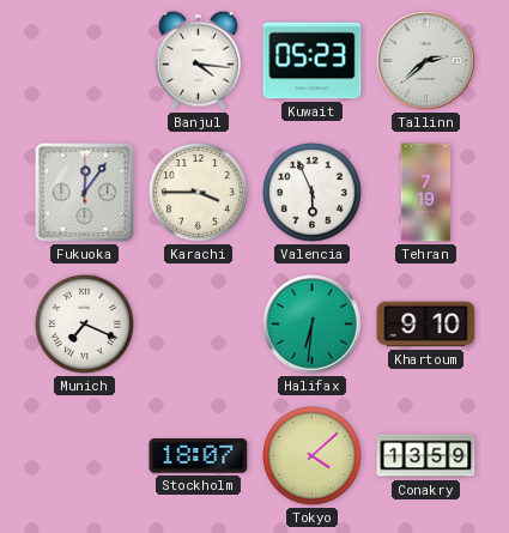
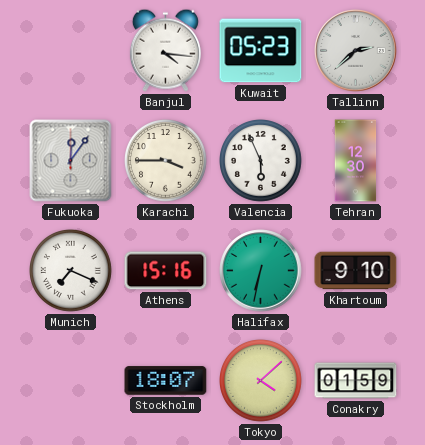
Tehran: 7:19 -> 12:30
Athens: none -> 15:16
Halifax: 6:31 -> 6:32
Conakry: 13:59 -> 01:59
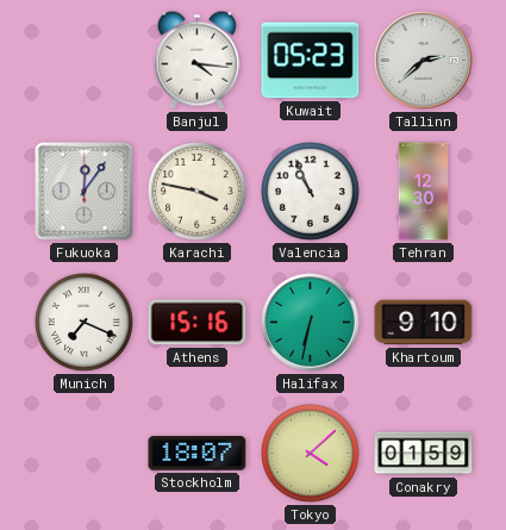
Karachi: 3:45 -> 3:47
Valencia: 5:56 -> 10:56
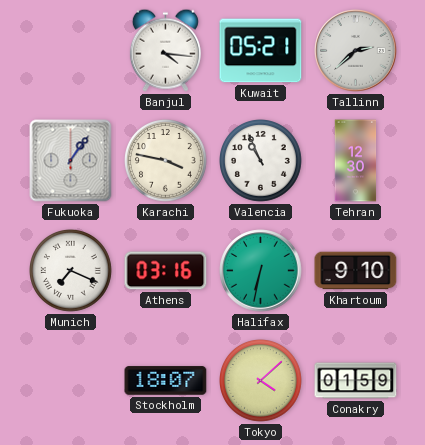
Kuwait: 05:23 -> 05:21
Fukuoka: 12:06 -> 1:06
Athens: 15:16 -> 03:16
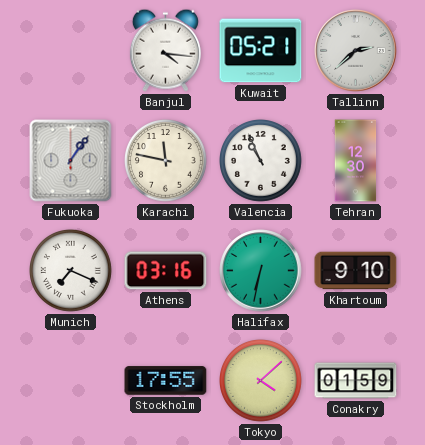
Karachi: 3:47 -> 11:47
Stockholm: 18:07 -> 17:55
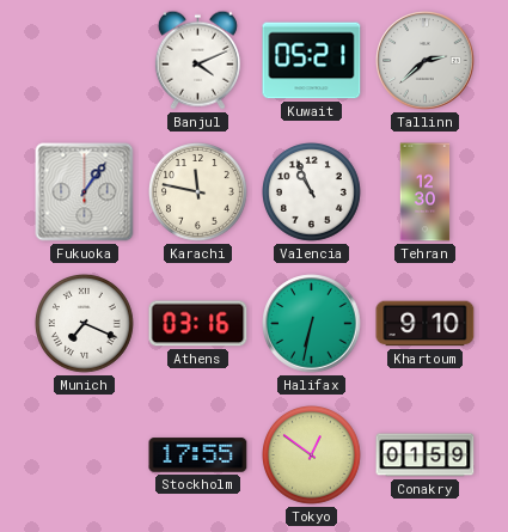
Banjul: 4:16 -> 4:11
Tokyo: 4:08 -> 12:51
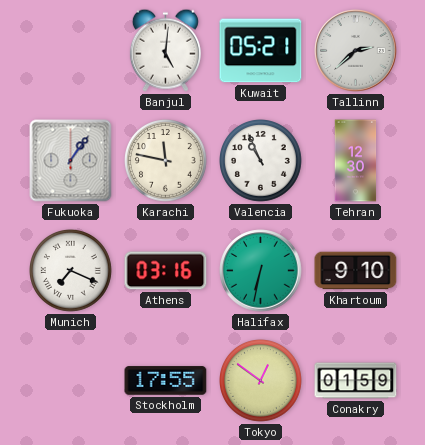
Banjul: 4:11 -> 5:01
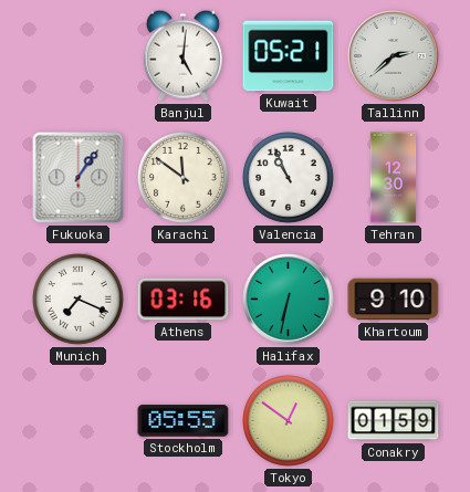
Karachi: 11:47 -> 11:51
Stockholm: 17:55 -> 05:55
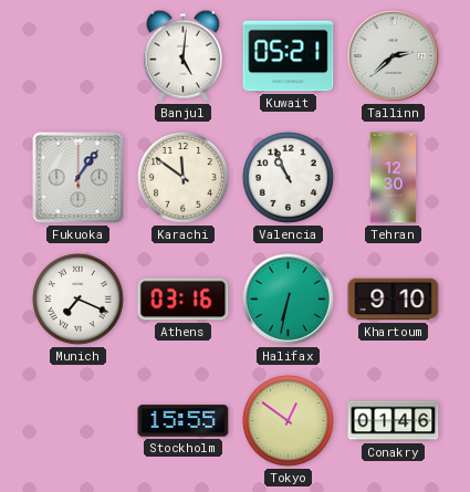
Stockholm: 05:55 -> 15:55
Conakry: 01:59 -> 01:46
